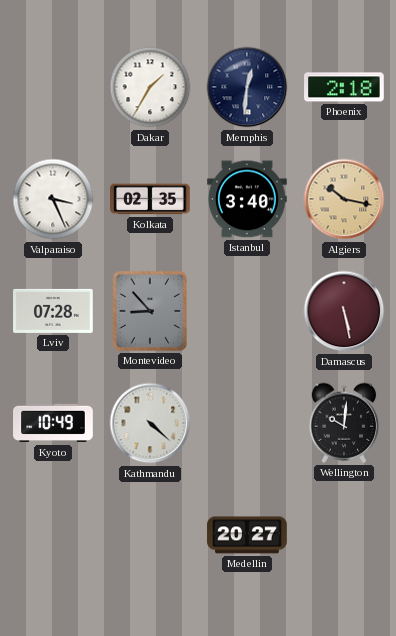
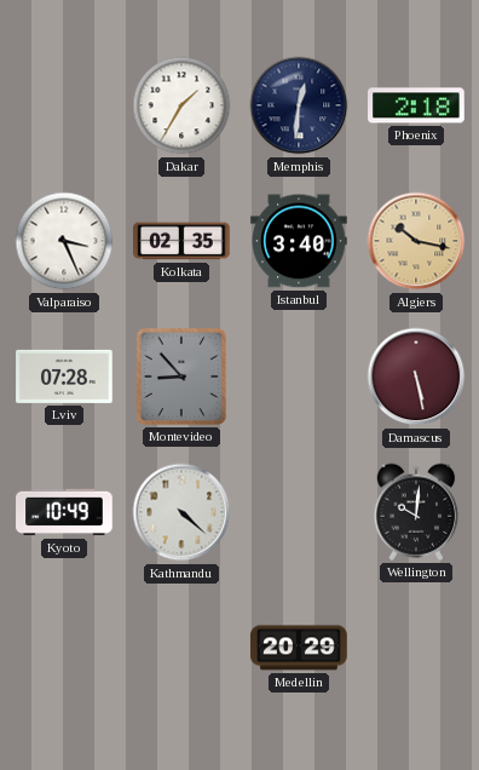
Medellin: 20:27 -> 20:29
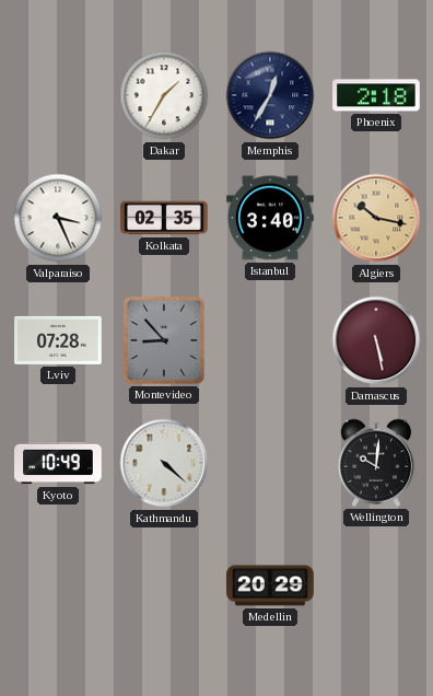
Memphis: 12:31 -> 12:35
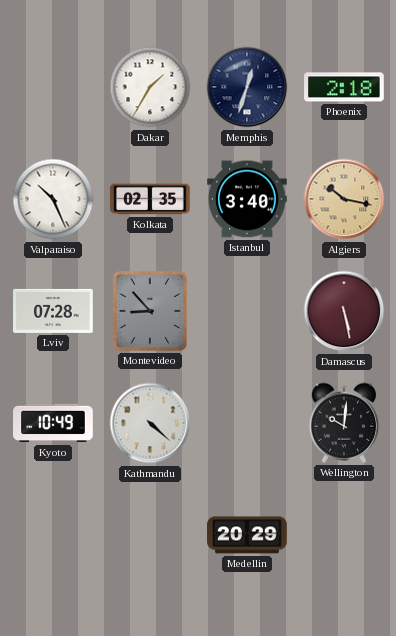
Memphis: 12:35 -> 12:33
Valparaiso: 3:26 -> 10:26
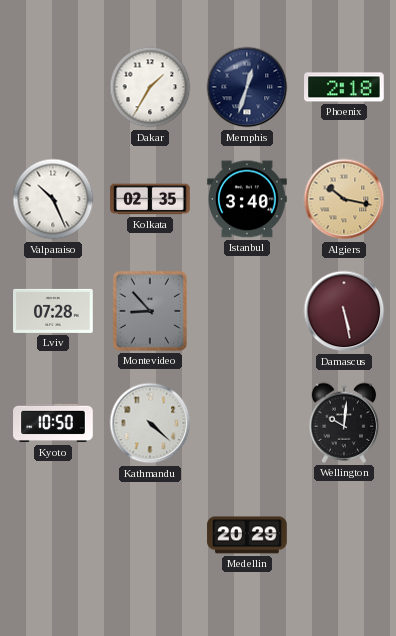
Kyoto: 10:49 -> 10:50
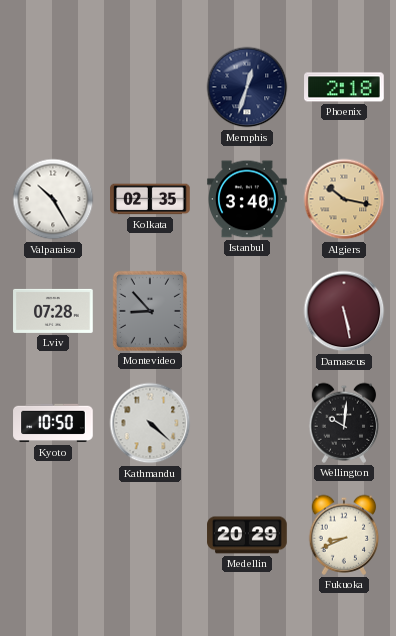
Dakar: 1:35 -> none
Valparaiso: 10:26 -> 10:25
Fukuoka: none -> 8:41
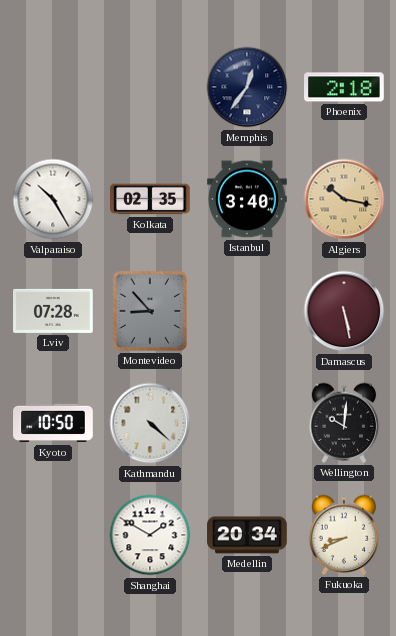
Memphis: 12:33 -> 12:36
Shanghai: none -> 1:50
Medellin: 20:29 -> 20:34
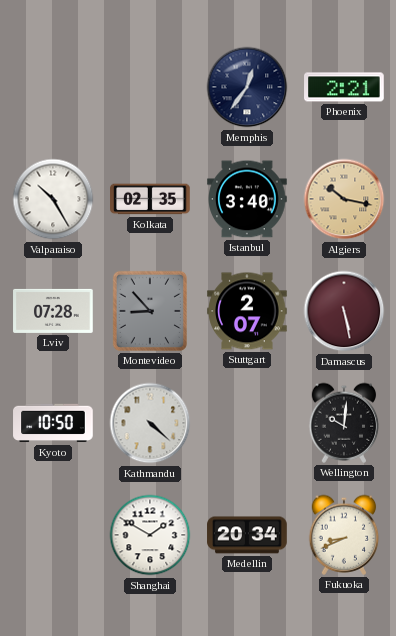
Phoenix: 2:18 -> 2:21
Stuttgart: none -> 2:07
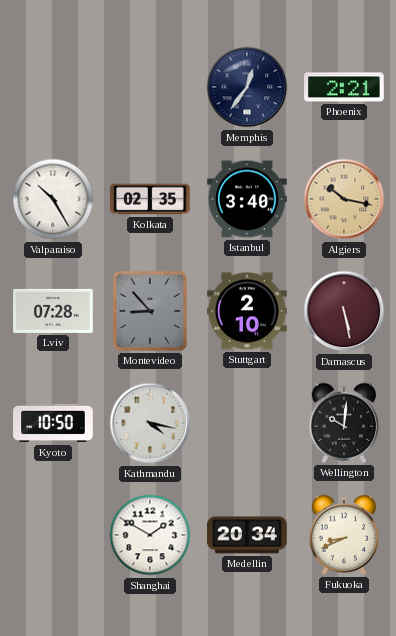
Stuttgart: 2:07 -> 2:10
Kathmandu: 4:22 -> 4:17
